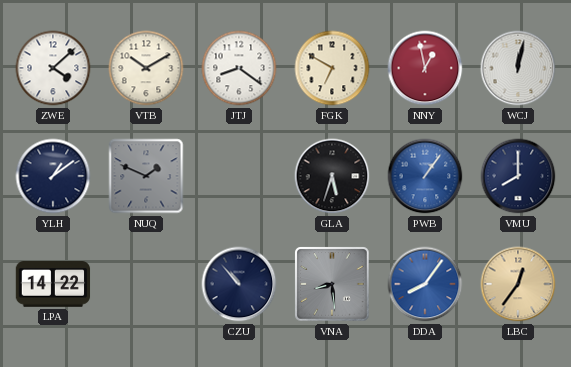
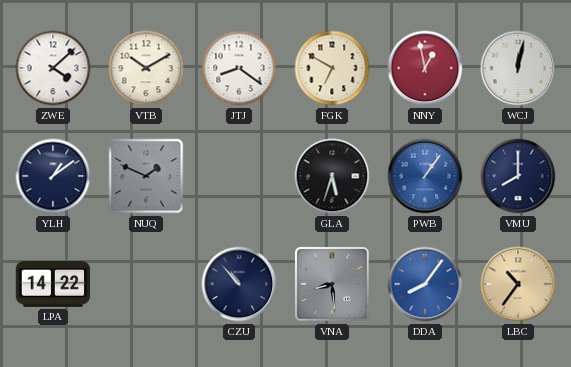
LBC: 12:36 -> 10:36
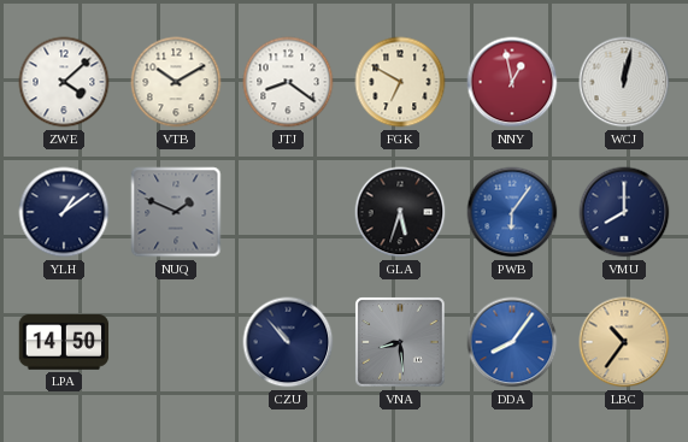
PWB: 1:06 -> 6:06
LPA: 14:22 -> 14:50
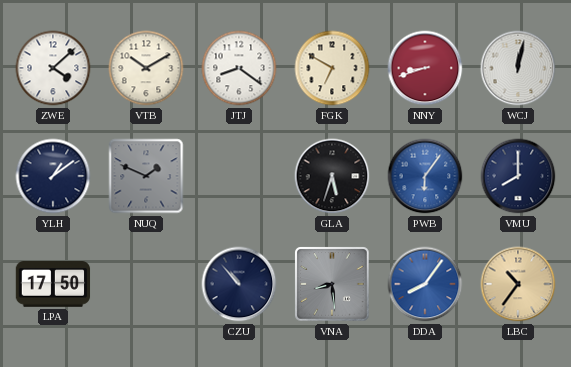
NNY: 12:58 -> 8:42
LPA: 14:50 -> 17:50
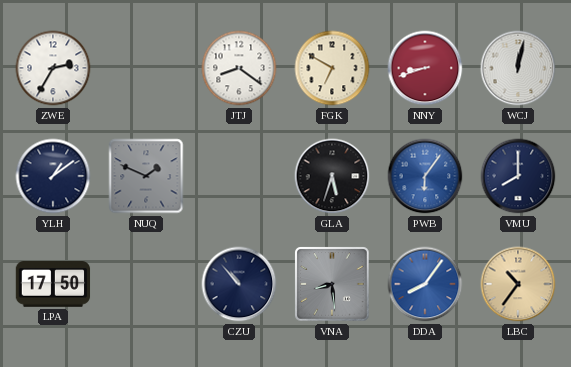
ZWE: 4:08 -> 2:35
VTB: 10:10 -> none
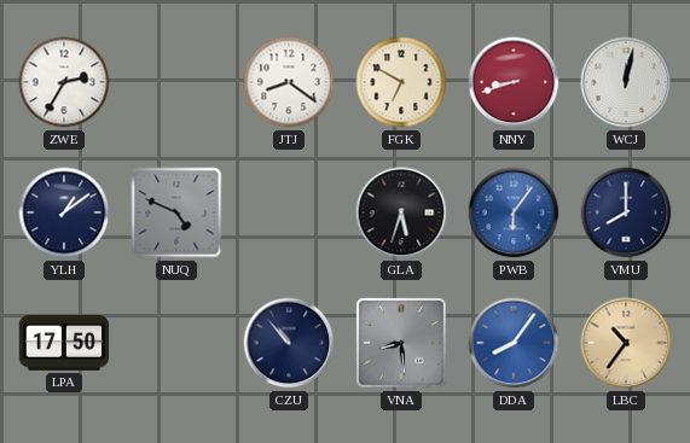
NUQ: 1:49 -> 4:49
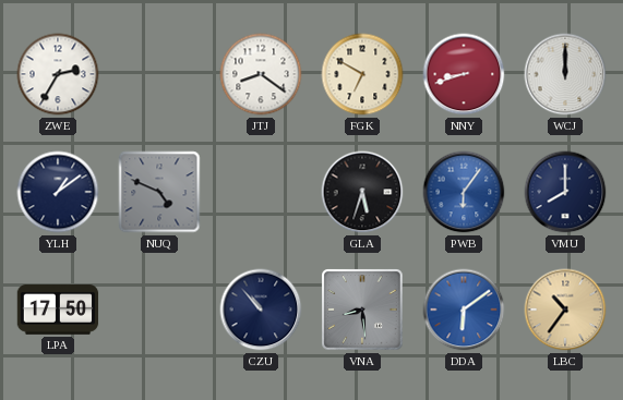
WCJ: 12:02 -> 12:00
DDA: 8:06 -> 6:09
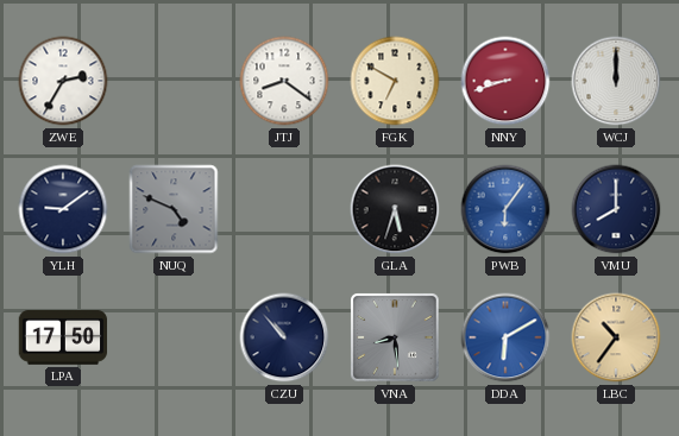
YLH: 1:09 -> 9:09
DDA: 6:09 -> 6:10
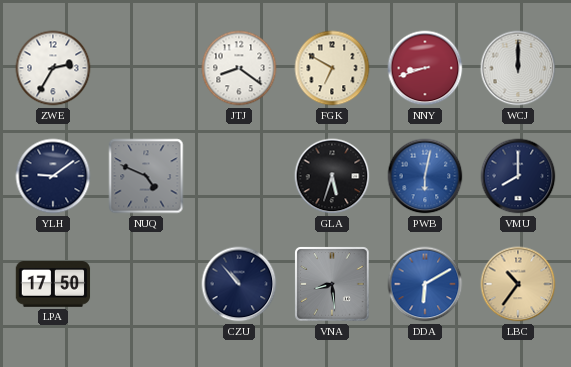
PWB: 6:06 -> 6:02
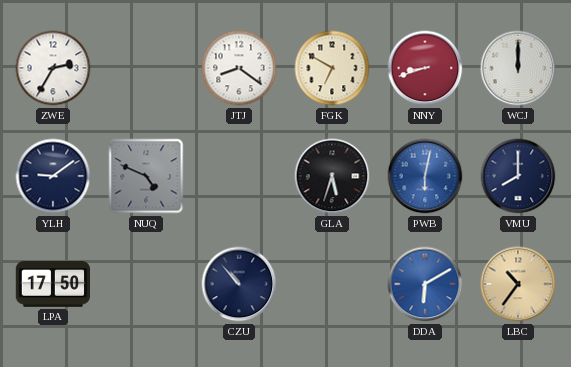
VNA: 8:29 -> none
